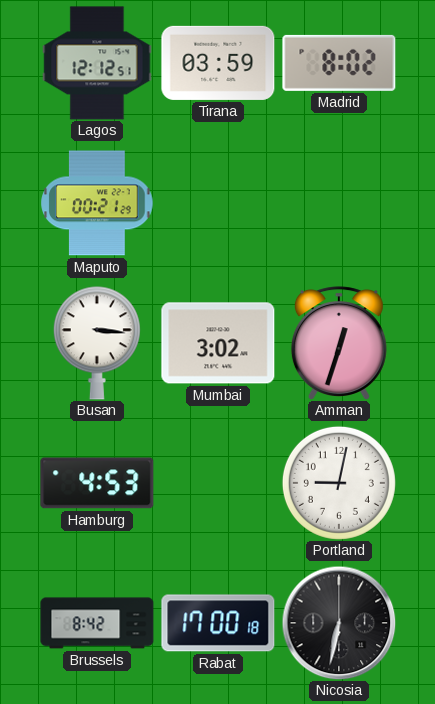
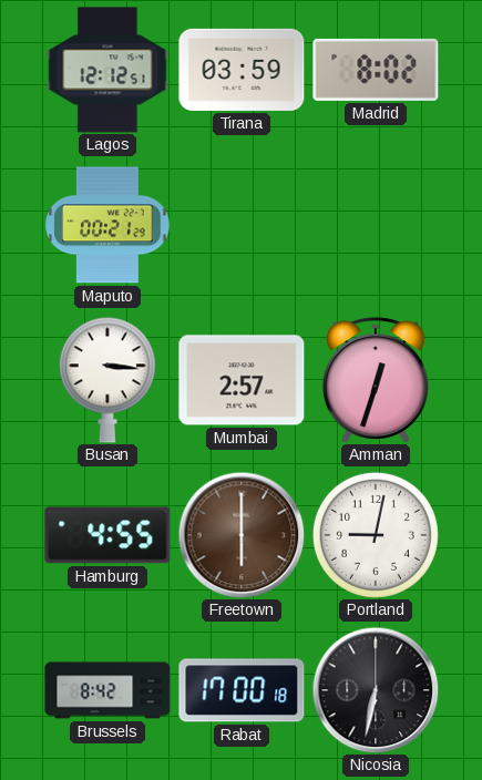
Mumbai: 3:02 -> 2:57
Hamburg: 4:53 -> 4:55
Freetown: none -> 6:00
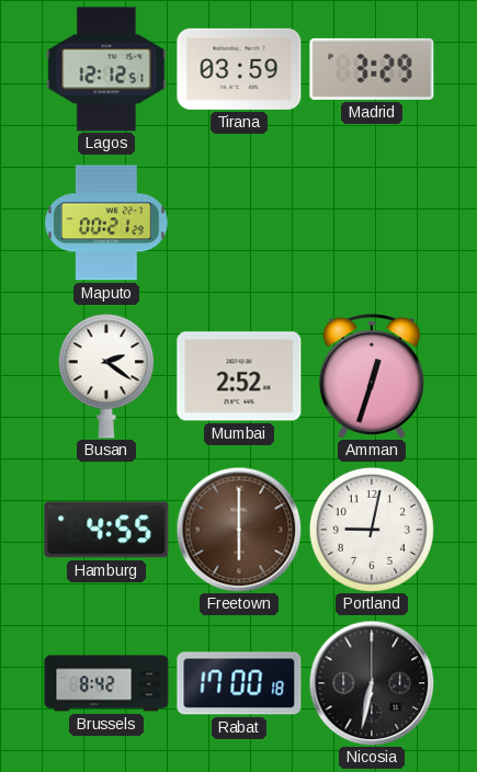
Madrid: 8:02 -> 3:29
Busan: 3:16 -> 2:21
Mumbai: 2:57 -> 2:52
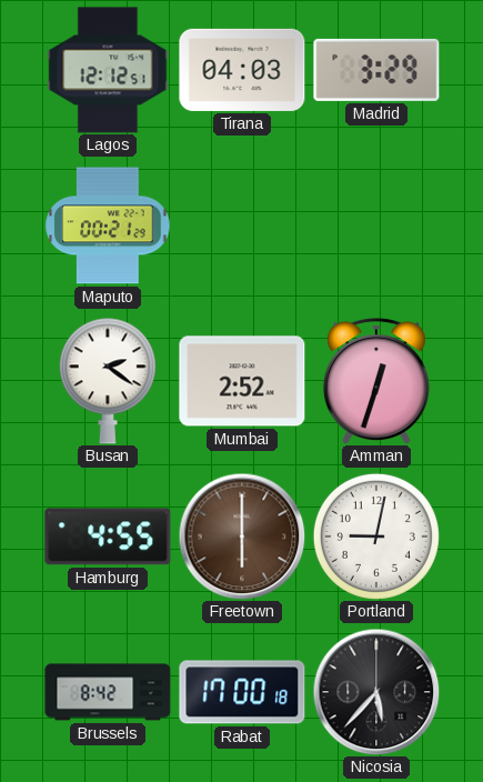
Tirana: 03:59 -> 04:03
Nicosia: 6:32 -> 5:37
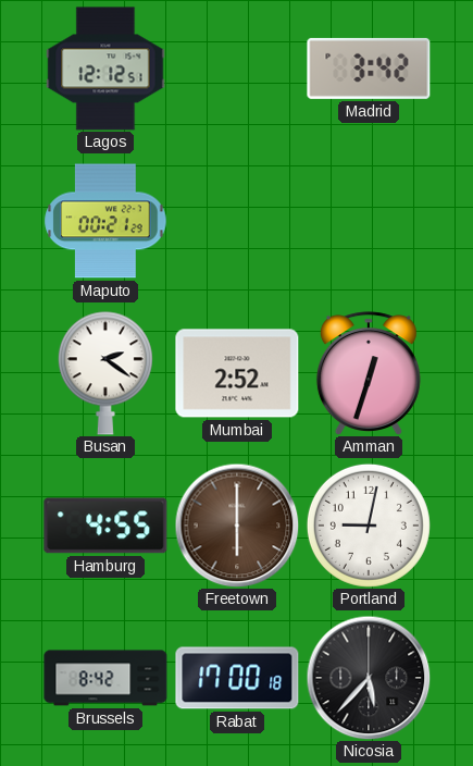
Tirana: 04:03 -> none
Madrid: 3:29 -> 3:42
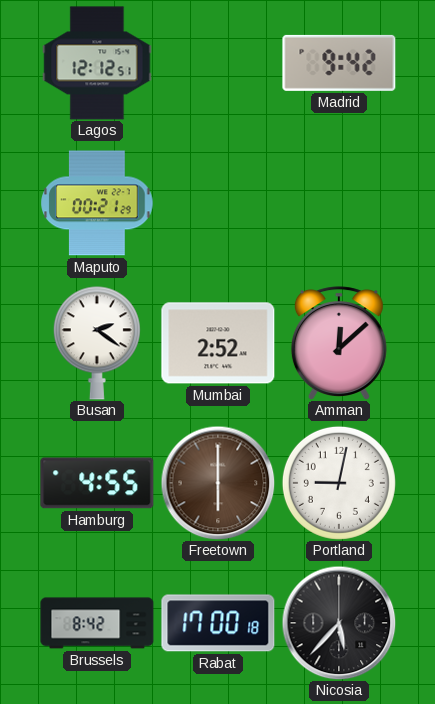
Madrid: 3:42 -> 9:42
Amman: 12:33 -> 12:08
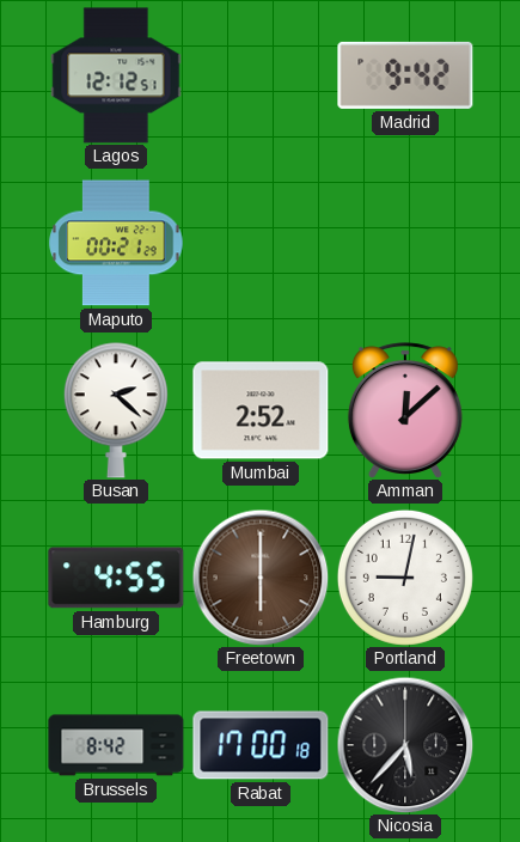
Busan: 2:21 -> 2:22
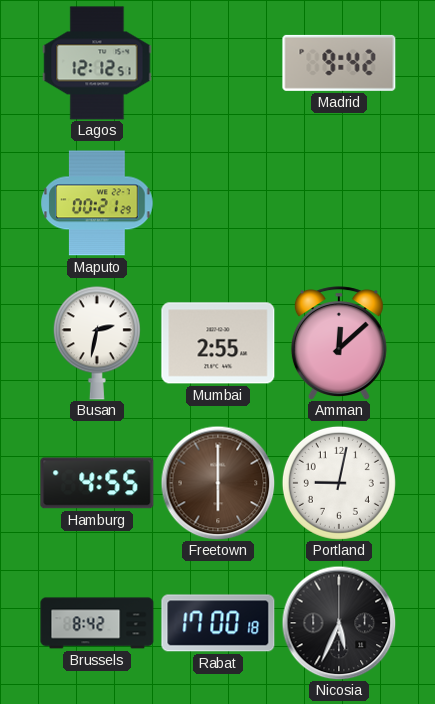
Busan: 2:22 -> 2:32
Mumbai: 2:52 -> 2:55
Nicosia: 5:37 -> 5:34
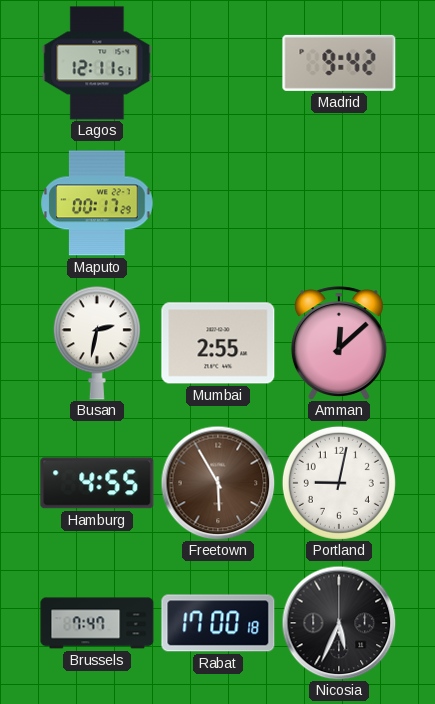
Lagos: 12:12 -> 12:11
Maputo: 00:21 -> 00:17
Freetown: 6:00 -> 5:55
Brussels: 8:42 -> 7:47
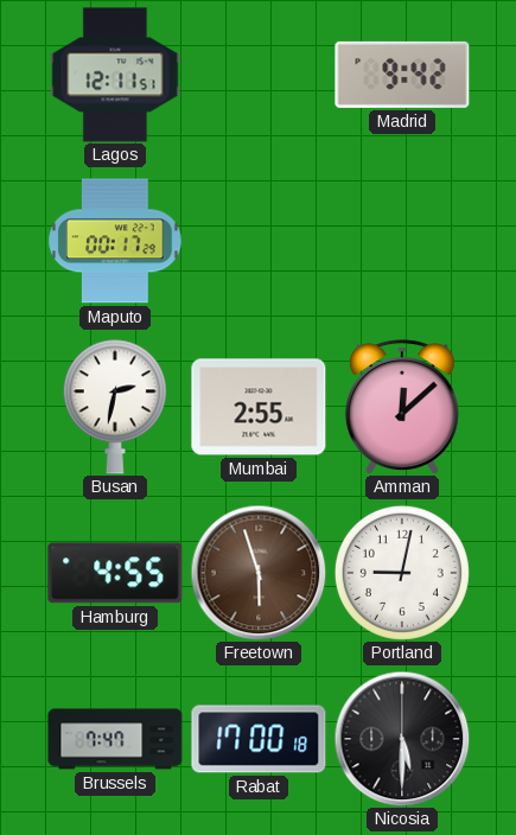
Freetown: 5:55 -> 5:57
Nicosia: 5:34 -> 5:30
